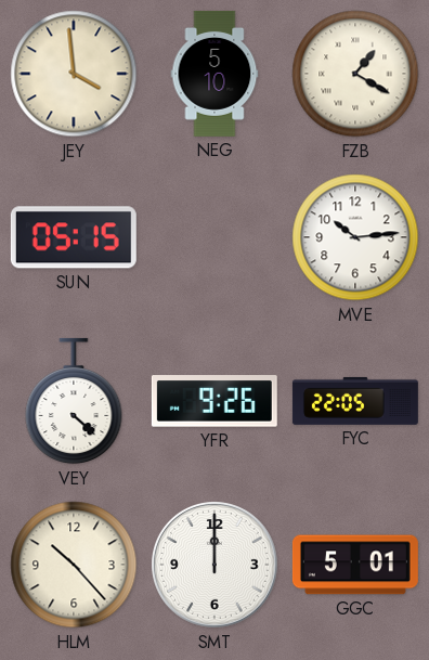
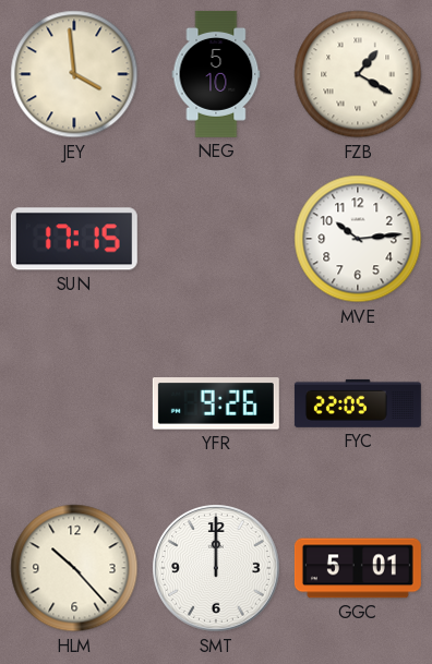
SUN: 05:15 -> 17:15
VEY: 4:22 -> none
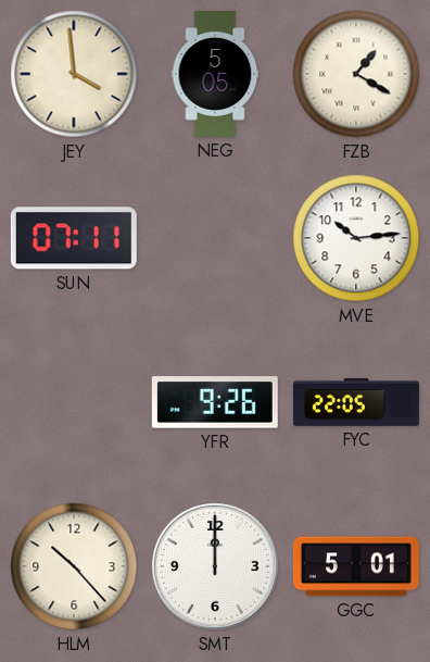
NEG: 5:10 -> 5:05
SUN: 17:15 -> 07:11
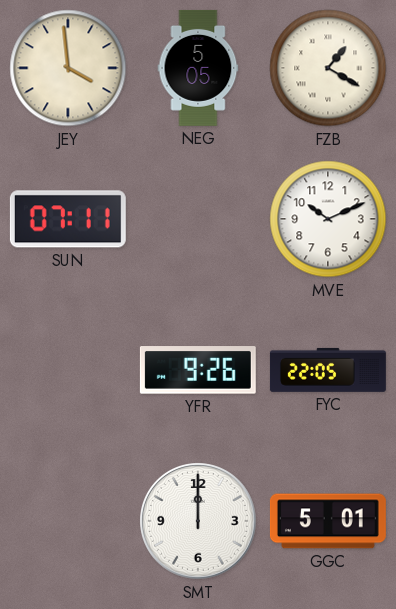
MVE: 10:14 -> 10:11
HLM: 10:23 -> none
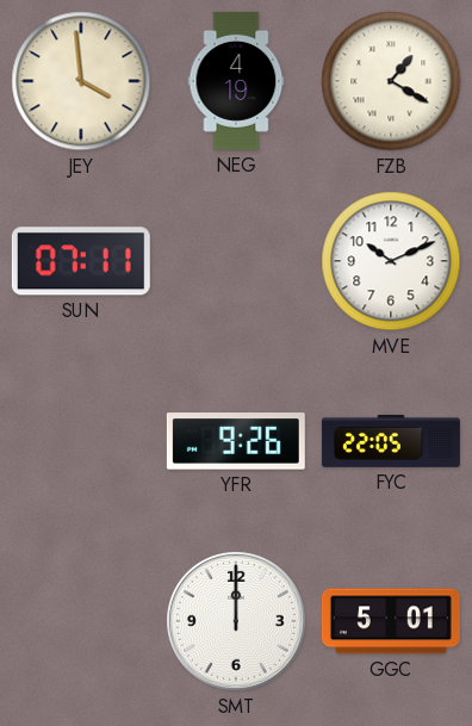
NEG: 5:05 -> 4:19
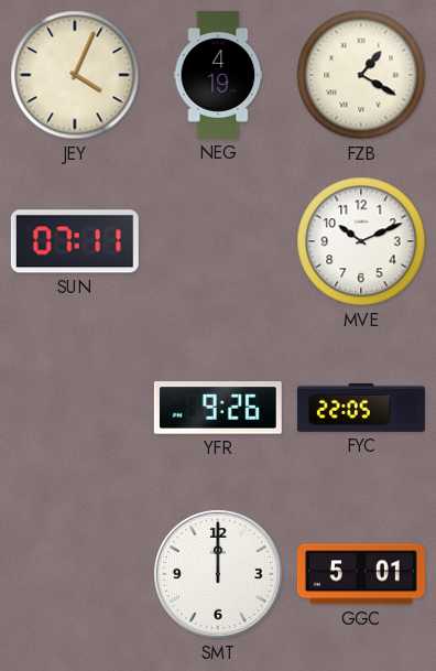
JEY: 3:59 -> 4:04
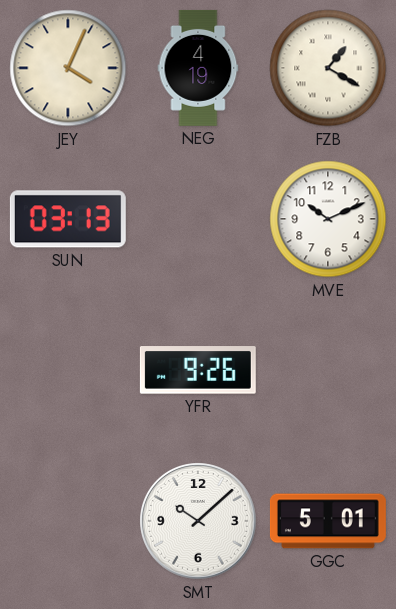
SUN: 07:11 -> 03:13
FYC: 22:05 -> none
SMT: 12:00 -> 10:08
